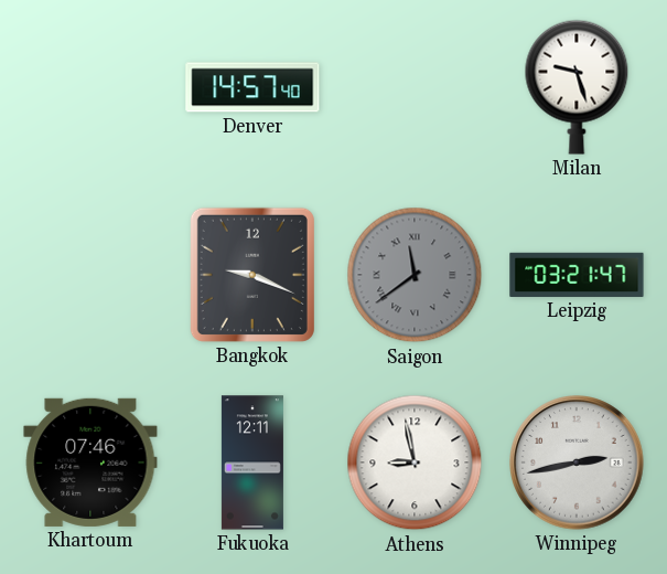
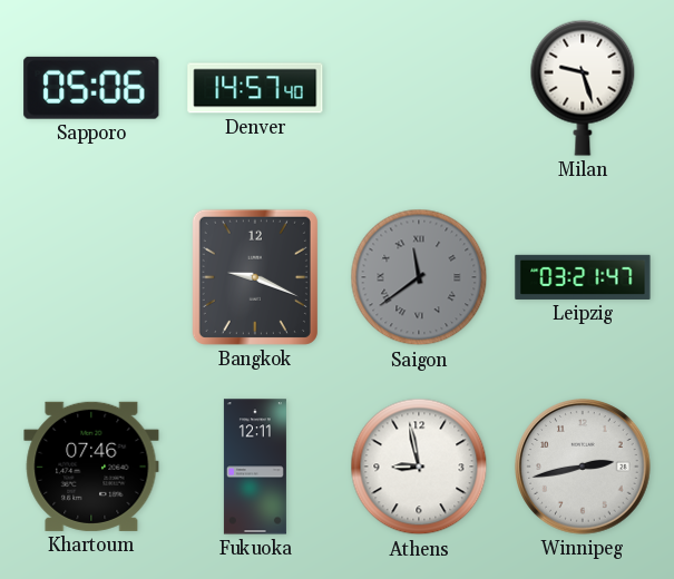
Sapporo: none -> 05:06
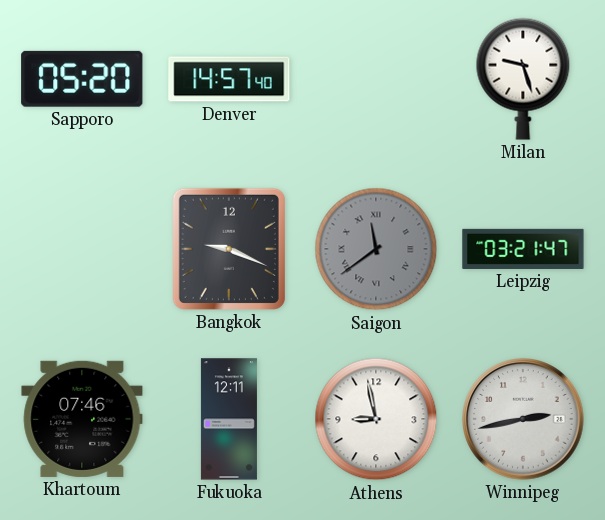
Sapporo: 05:06 -> 05:20
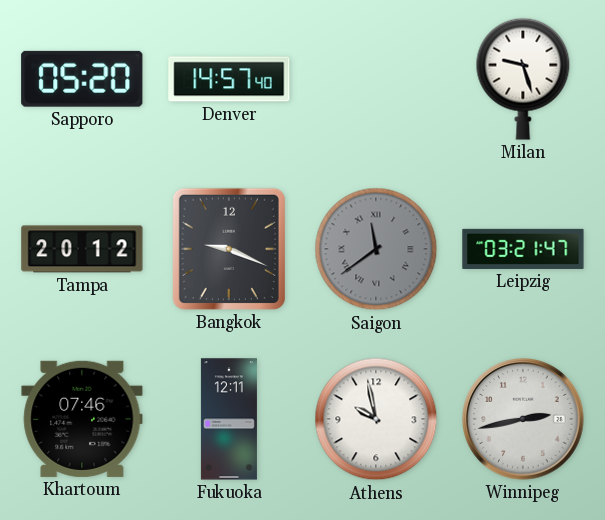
Tampa: none -> 20:12
Athens: 8:58 -> 9:58
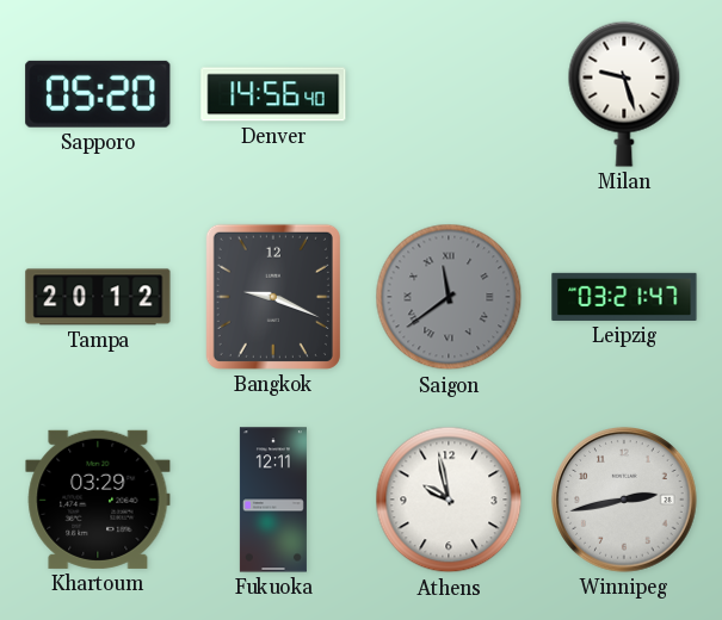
Denver: 14:57 -> 14:56
Khartoum: 07:46 -> 03:29
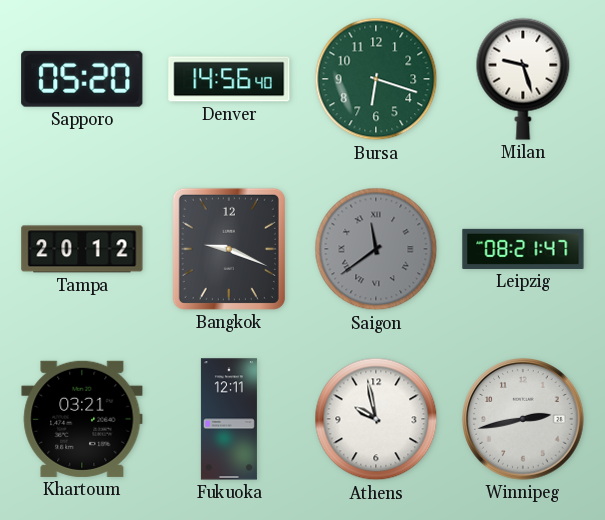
Bursa: none -> 6:18
Leipzig: 03:21 -> 08:21
Khartoum: 03:29 -> 03:21
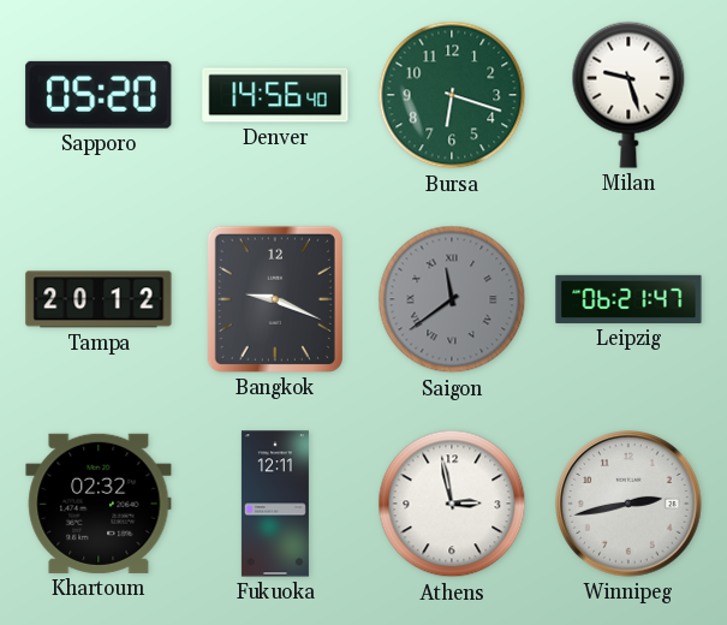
Leipzig: 08:21 -> 06:21
Khartoum: 03:21 -> 02:32
Athens: 9:58 -> 2:58
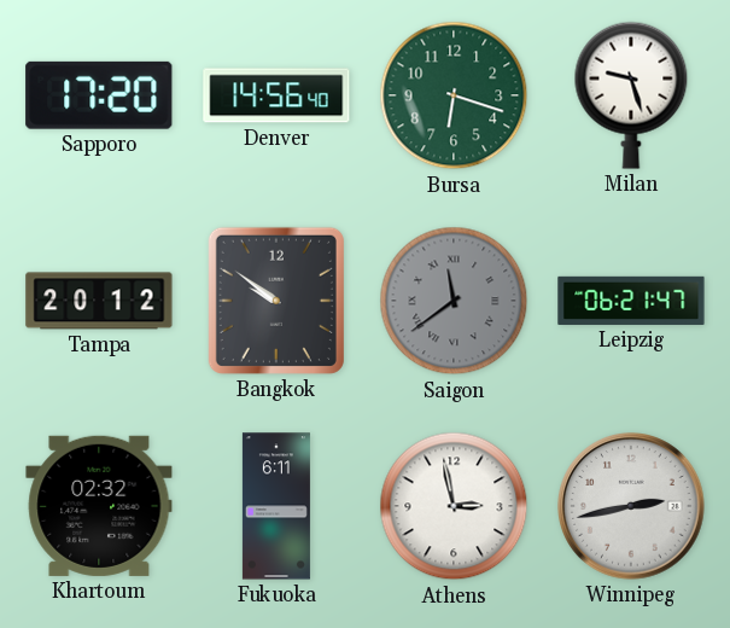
Sapporo: 05:20 -> 17:20
Bangkok: 9:19 -> 9:51
Fukuoka: 12:11 -> 6:11
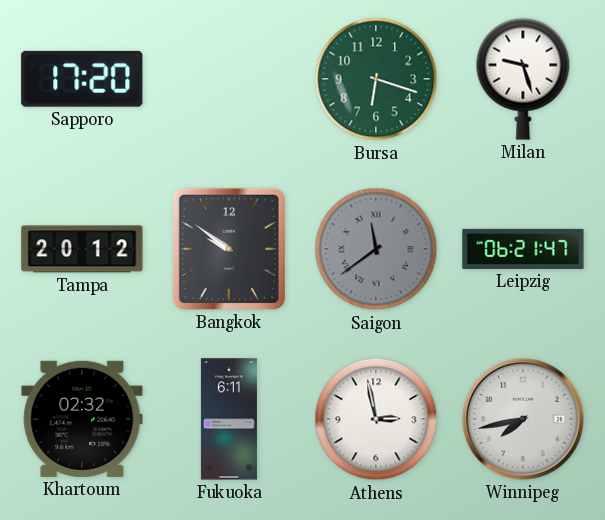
Denver: 14:56 -> none
Winnipeg: 2:43 -> 7:43
